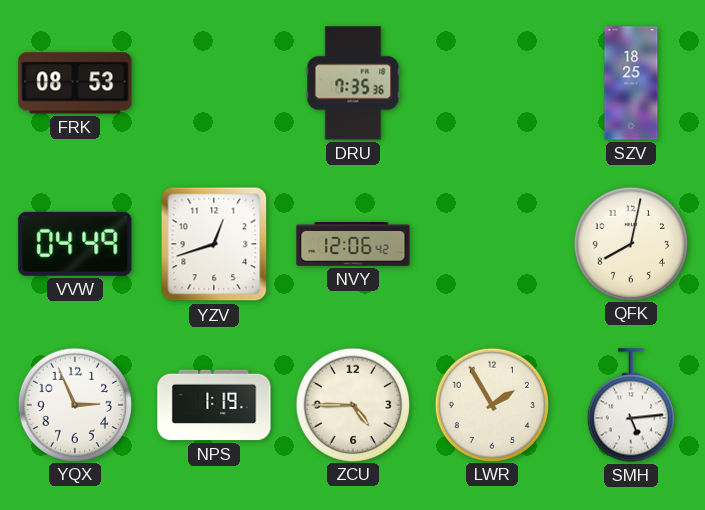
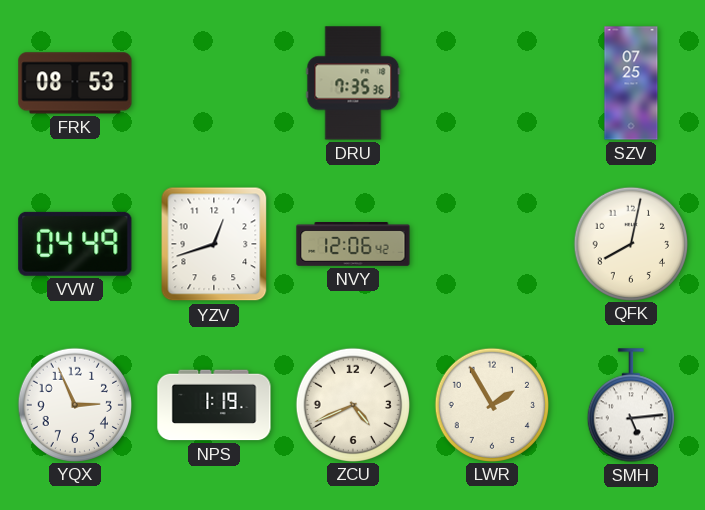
SZV: 18:25 -> 07:25
ZCU: 4:45 -> 4:41
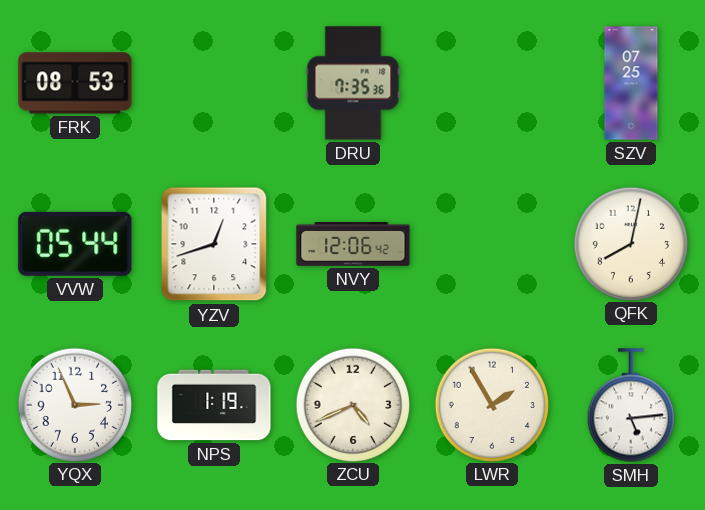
VVW: 04:49 -> 05:44
